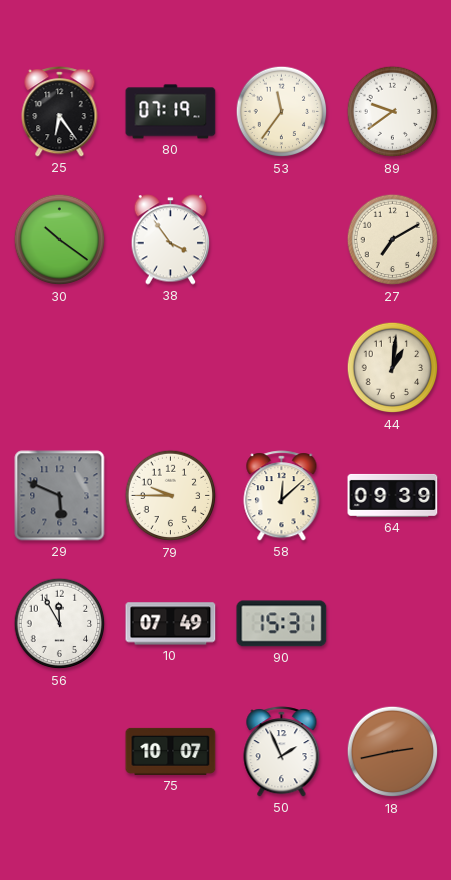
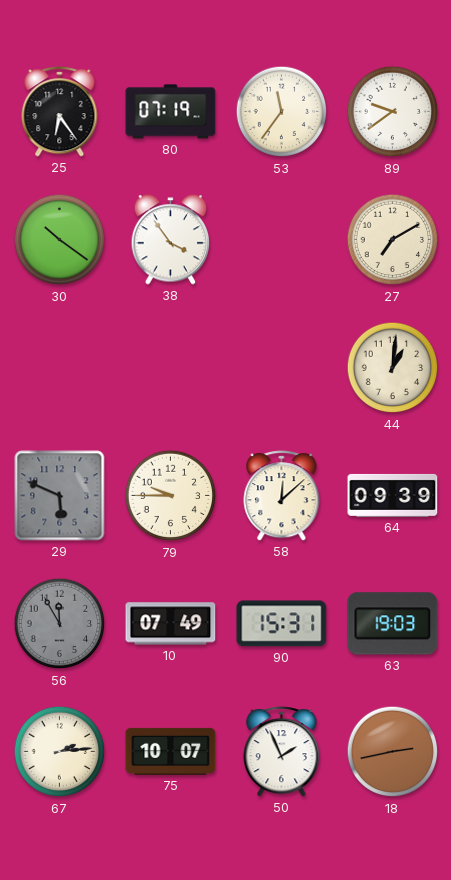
56 dial: white -> grey
63: none -> 19:03
67: none -> 2:14
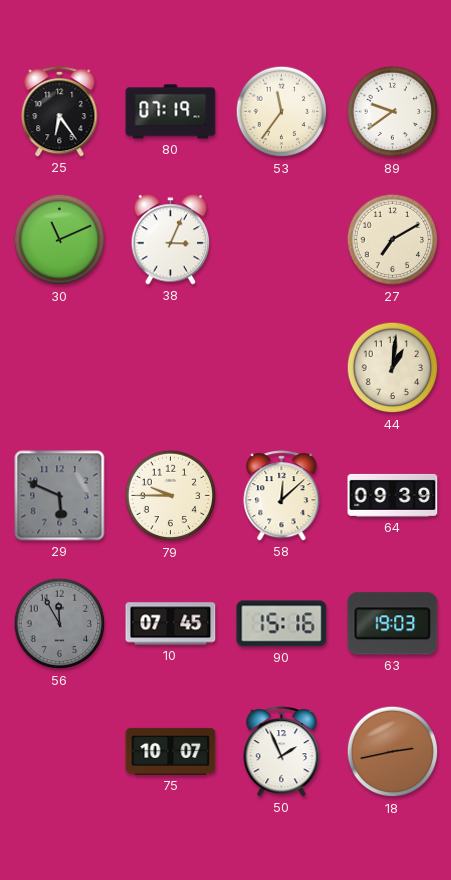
30: 10:21 -> 11:11
38: 3:54 -> 3:04
10: 07:49 -> 07:45
90: 15:31 -> 15:16
67: 2:14 -> none
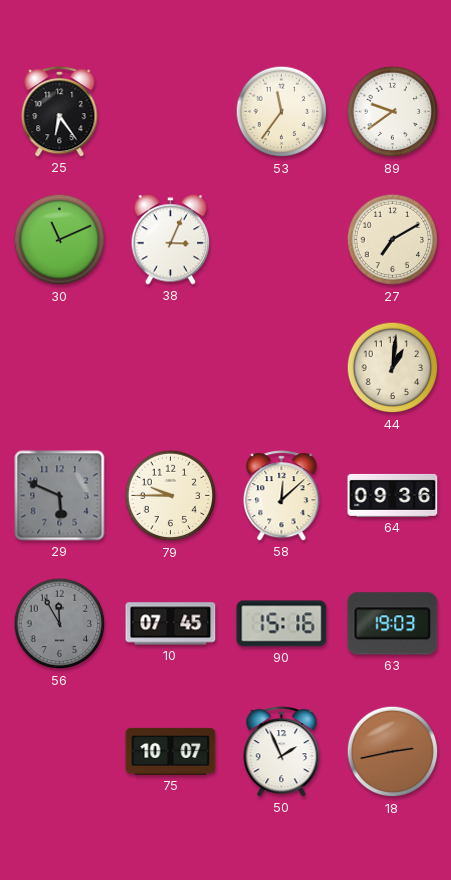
80: 07:19 -> none
64: 09:39 -> 09:36
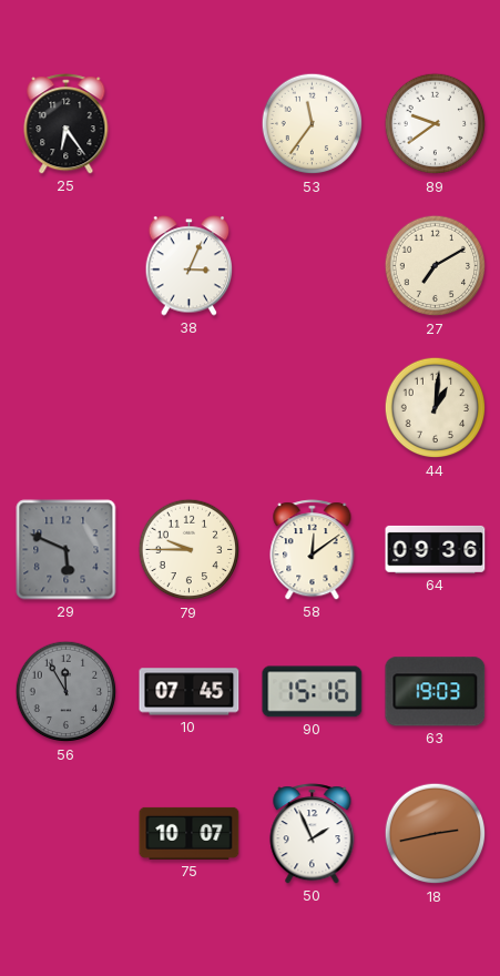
30: 11:11 -> none
58: 12:08 -> 12:09
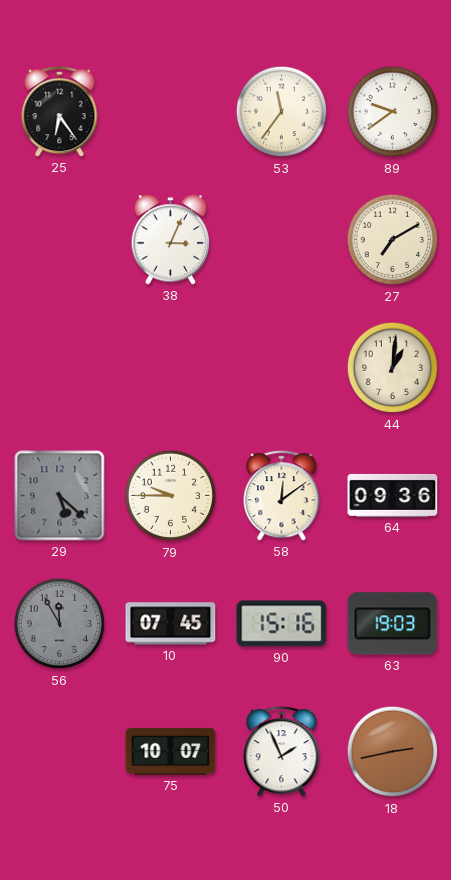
29: 5:49 -> 5:22
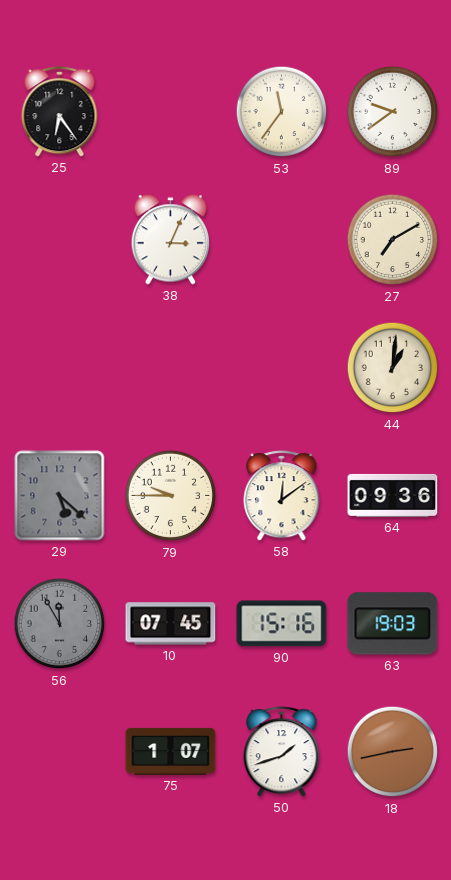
75: 10:07 -> 1:07
50: 1:56 -> 1:42
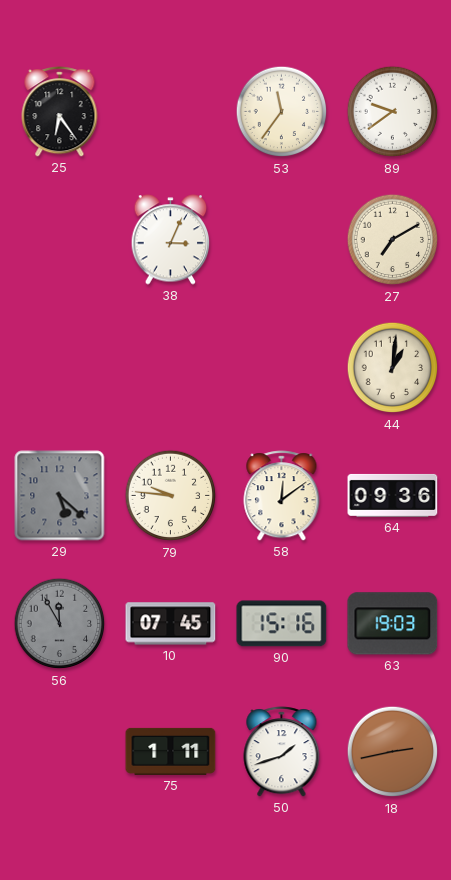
79: 9:45 -> 9:46
75: 1:07 -> 1:11
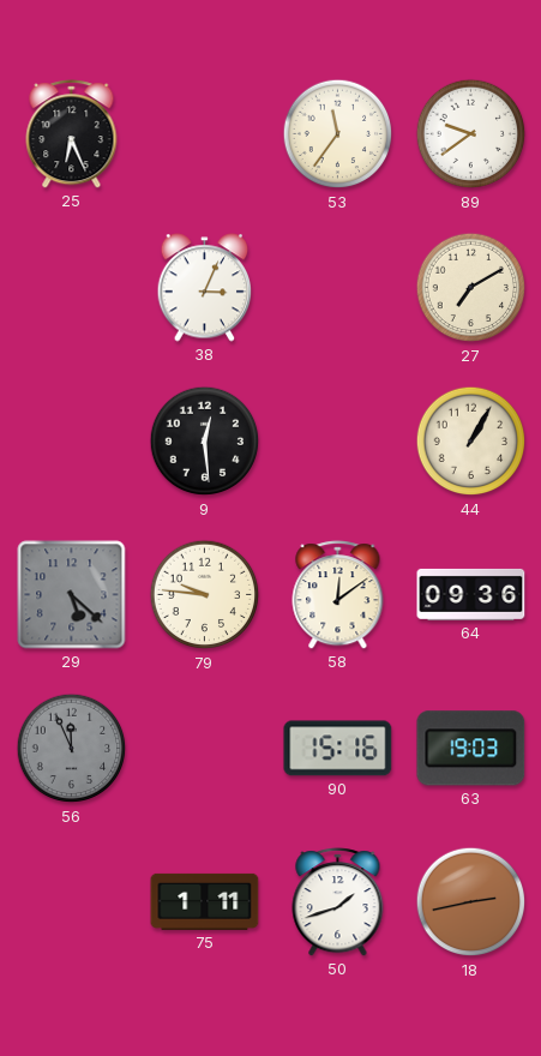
25: 6:24 -> 6:26
9: none -> 12:29
44: 1:01 -> 1:05
56: 11:55 -> 11:56
10: 07:45 -> none
